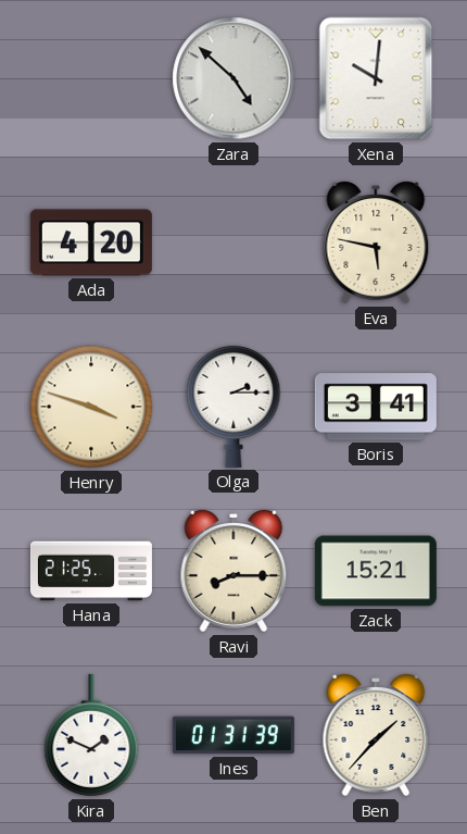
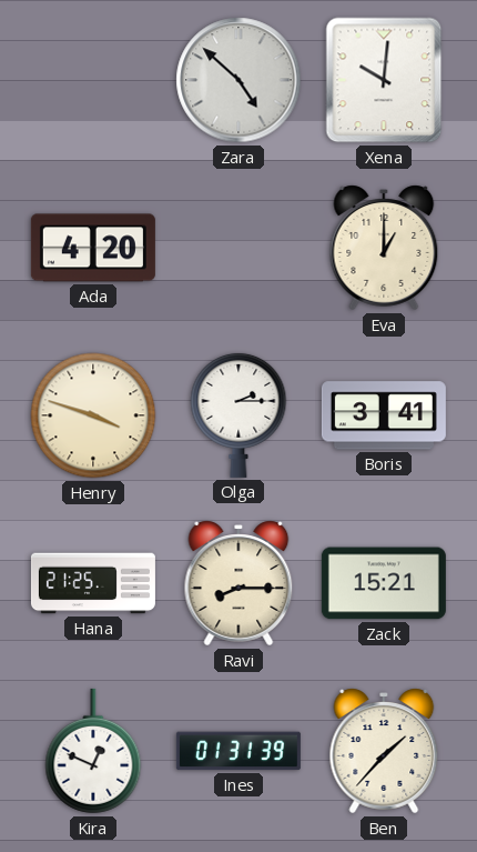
Eva: 5:47 -> 1:00
Kira: 1:49 -> 12:49
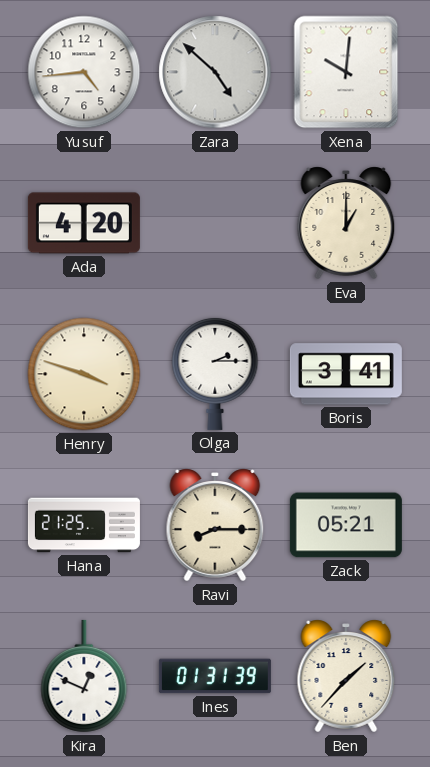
Yusuf: none -> 4:44
Zack: 15:21 -> 05:21
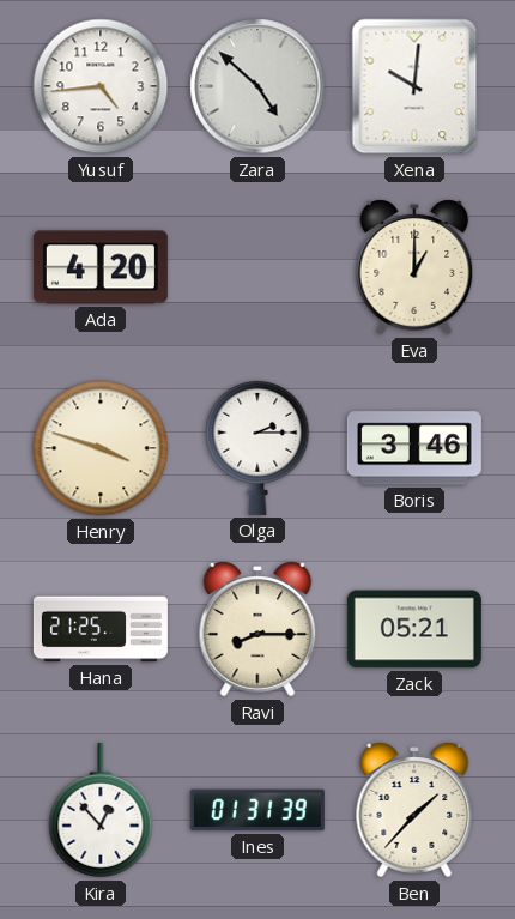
Boris: 3:41 -> 3:46
Kira: 12:49 -> 12:53
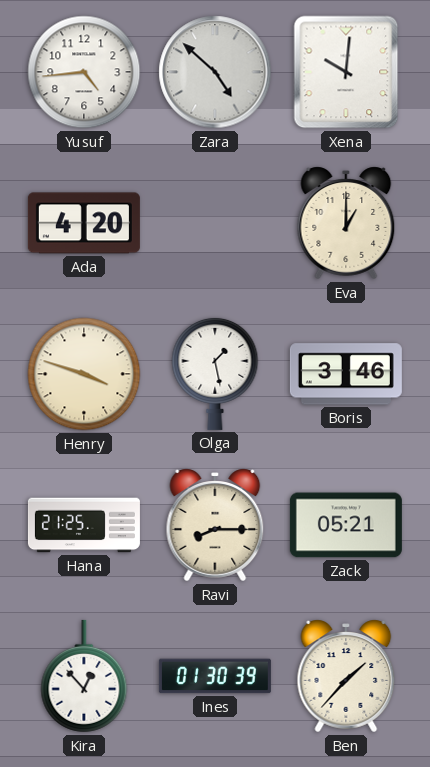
Olga: 2:15 -> 1:28
Ines: 01:31 -> 01:30
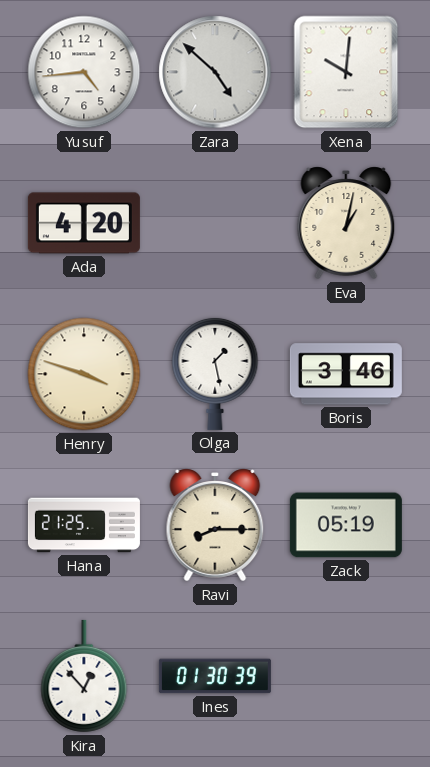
Eva: 1:00 -> 1:02
Zack: 05:21 -> 05:19
Ben: 1:37 -> none
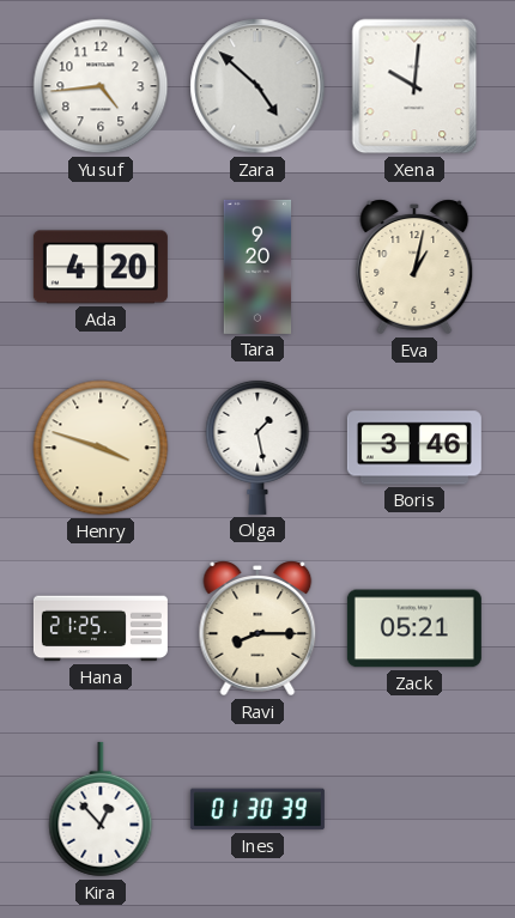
Tara: none -> 9:20
Zack: 05:19 -> 05:21
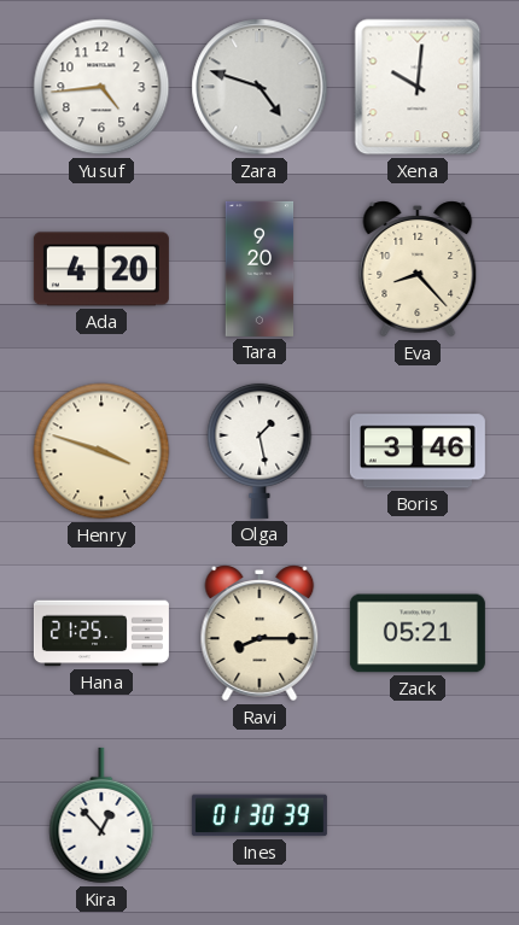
Zara: 4:52 -> 4:48
Eva: 1:02 -> 8:23
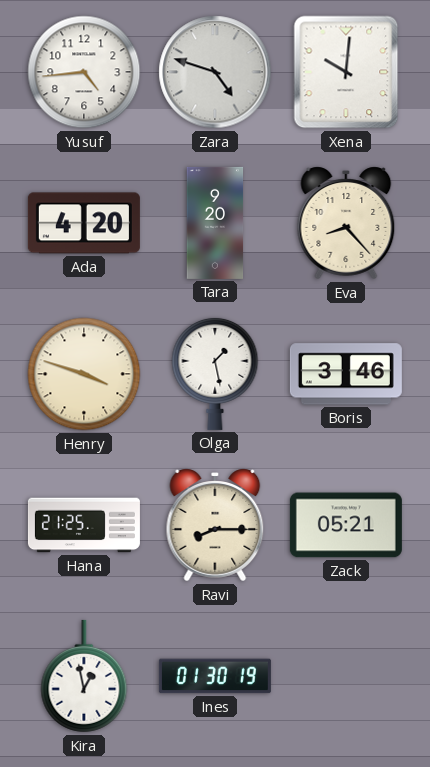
Kira: 12:53 -> 12:58
Ines: 01:30:39 -> 01:30:19
